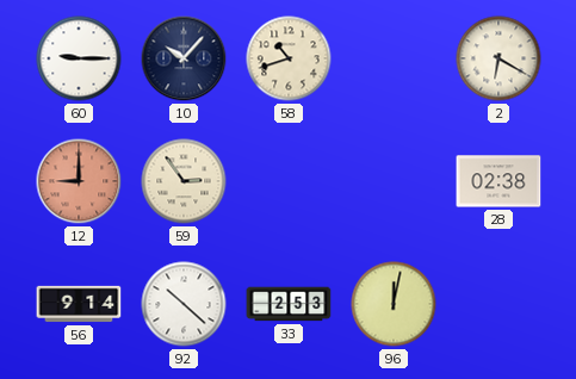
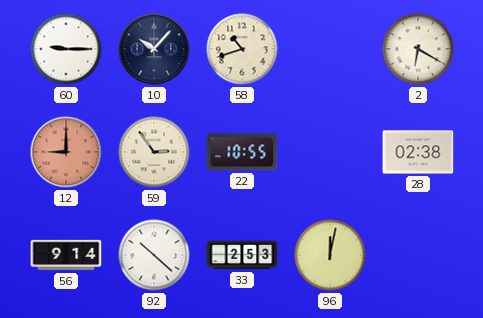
22: none -> 10:55
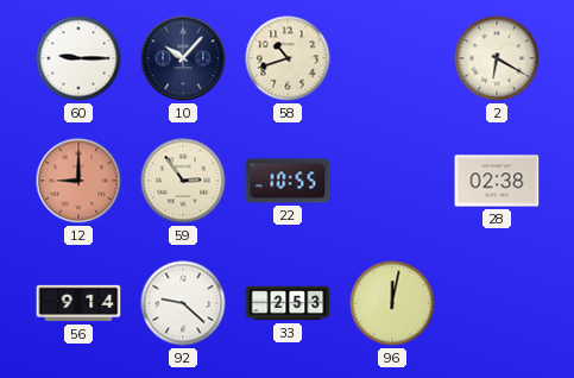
92: 10:22 -> 9:22
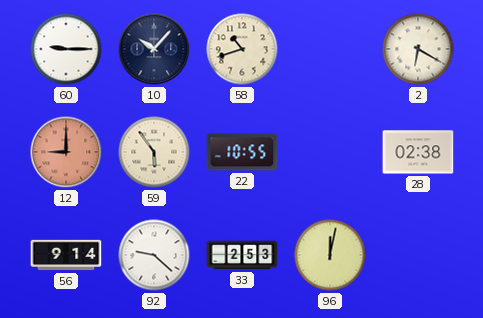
59: 2:54 -> 5:54
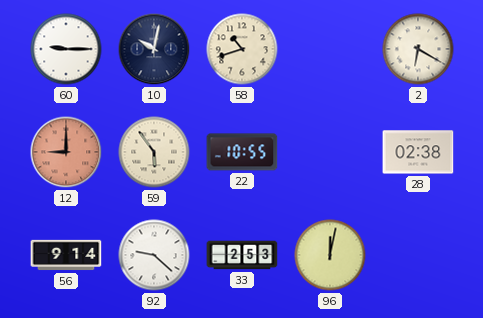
10: 10:07 -> 10:02
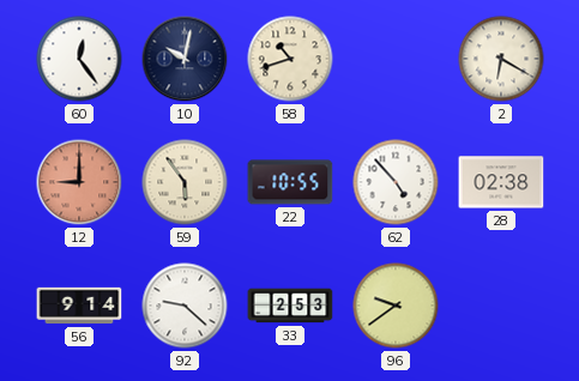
60: 9:15 -> 12:24
62: none -> 4:53
96: 12:02 -> 9:39
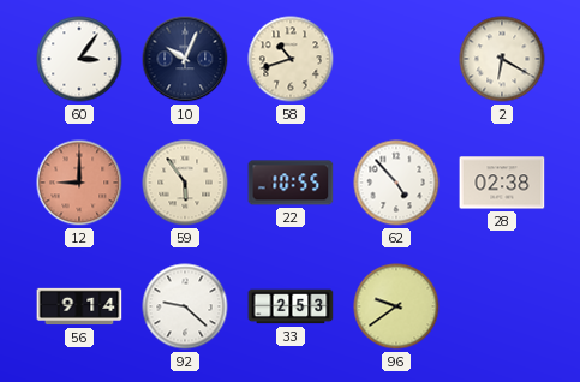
60: 12:24 -> 3:06
10: 10:02 -> 10:04
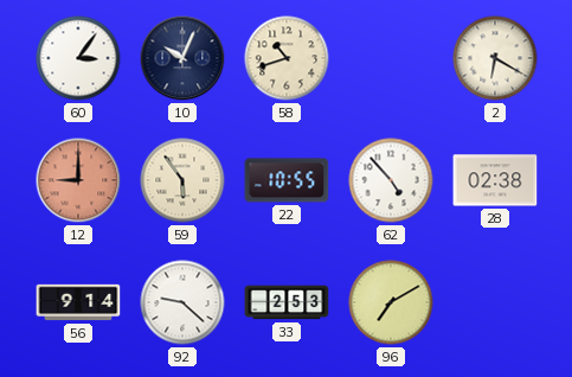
96: 9:39 -> 7:10
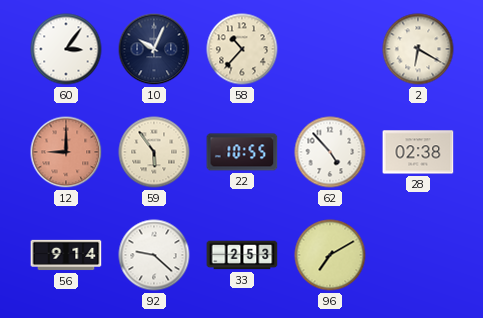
58: 10:42 -> 10:37
